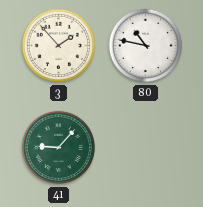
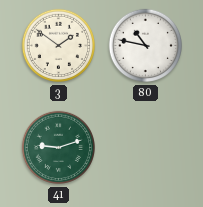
3: 1:53 -> 1:51
41: 9:07 -> 9:12
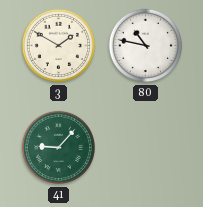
3: 1:51 -> 1:50
41: 9:12 -> 9:07
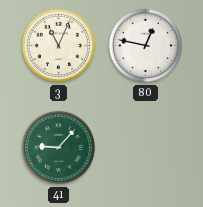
3: 1:50 -> 11:04
80: 10:47 -> 12:47
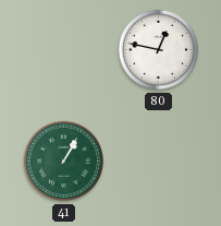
3: 11:04 -> none
41: 9:07 -> 1:05
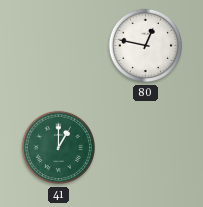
41: 1:05 -> 1:00
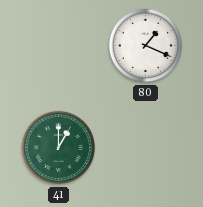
80: 12:47 -> 1:19
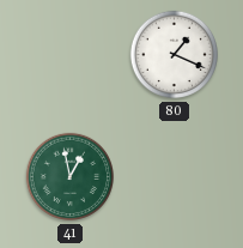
41: 1:00 -> 12:58
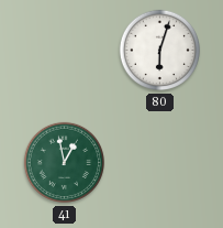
80: 1:19 -> 6:03
